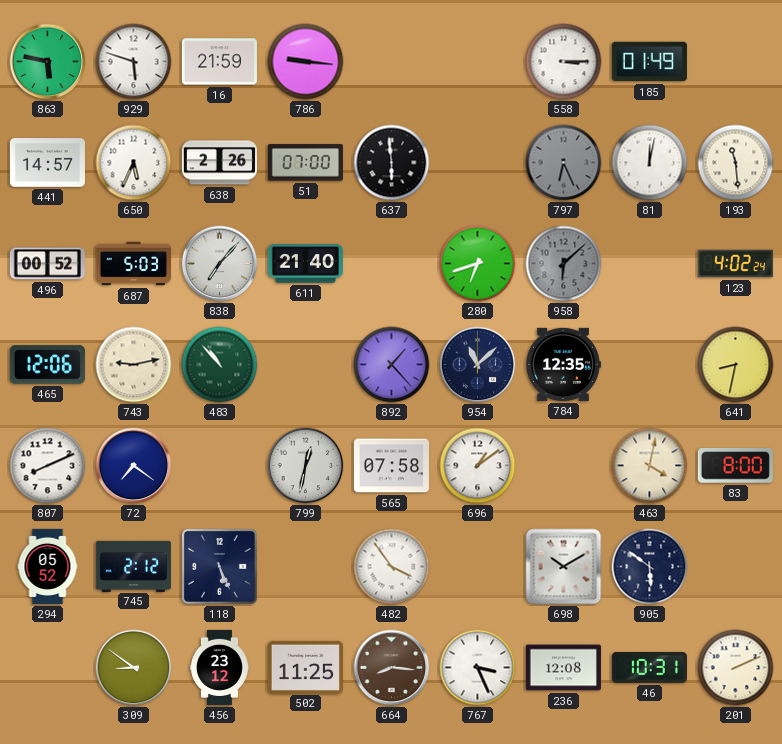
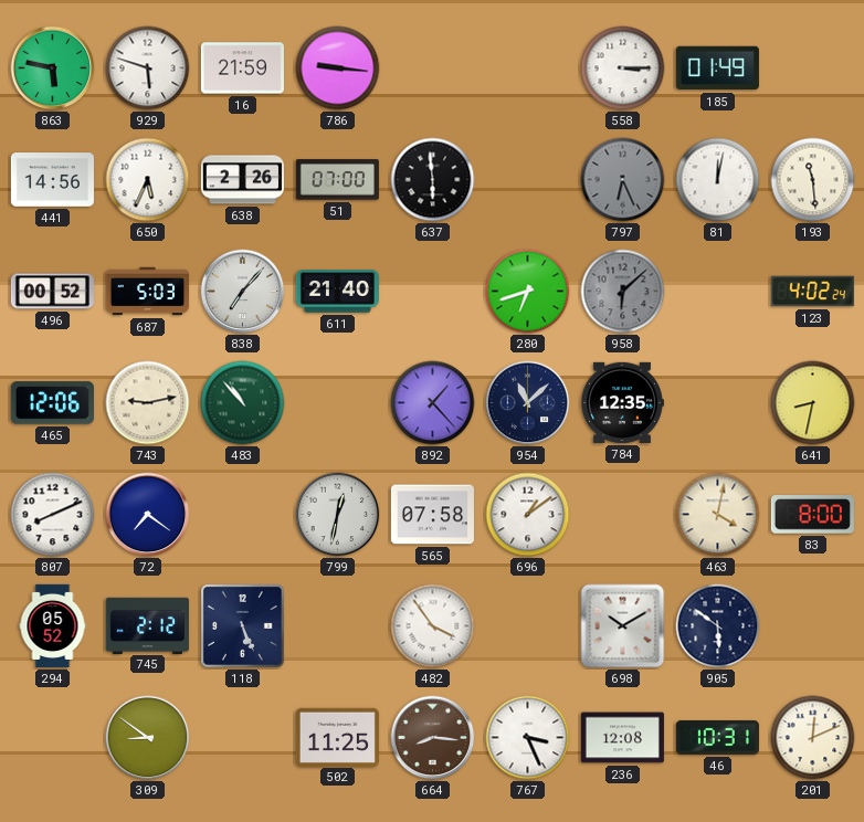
441: 14:57 -> 14:56
456: 23:12 -> none
201: 2:11 -> 12:11
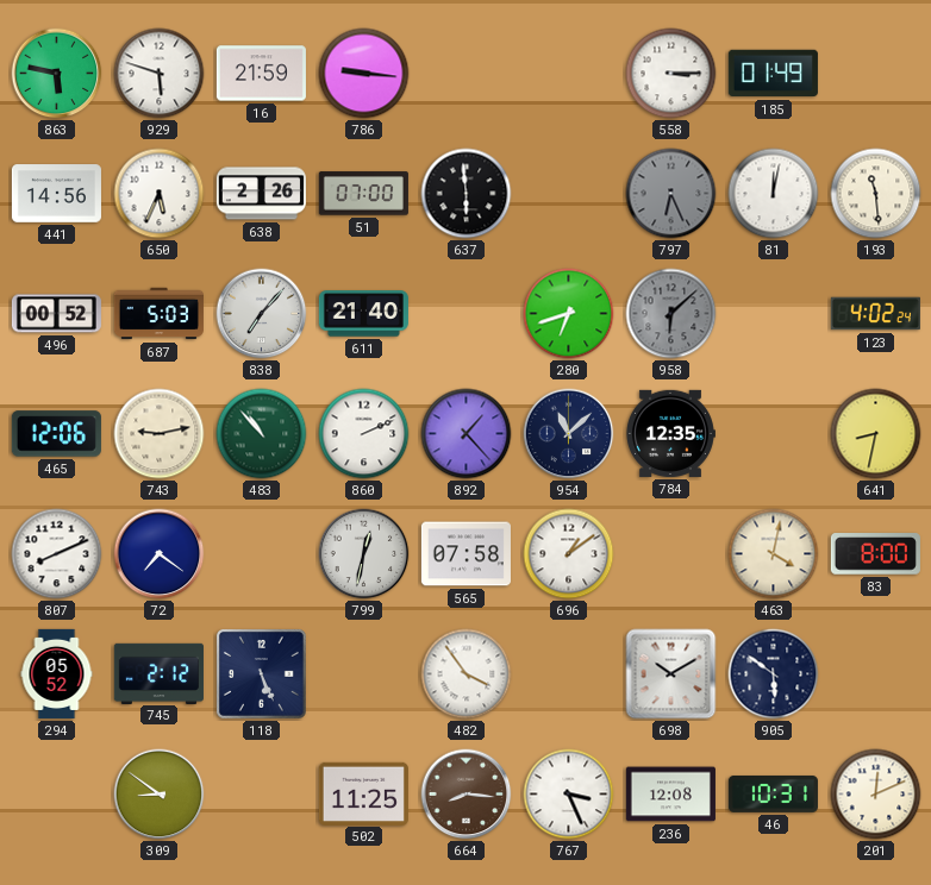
860: none -> 2:11
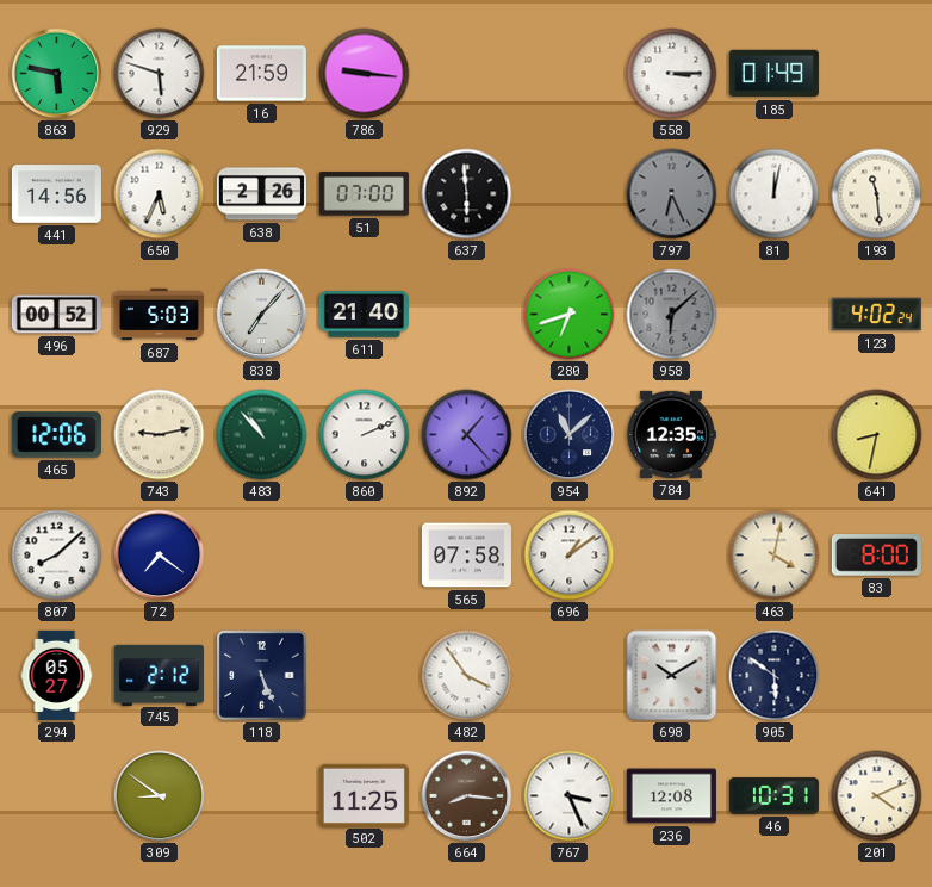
807: 8:11 -> 8:08
799: 12:32 -> none
294: 05:52 -> 05:27
201: 12:11 -> 4:11
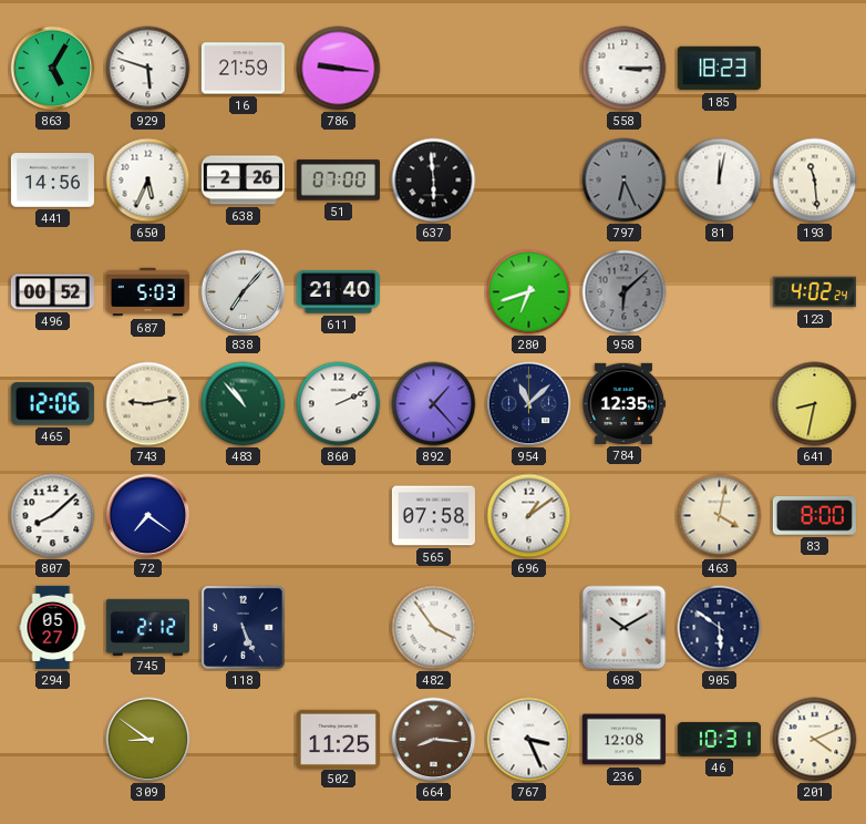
863: 5:47 -> 5:05
185: 01:49 -> 18:23
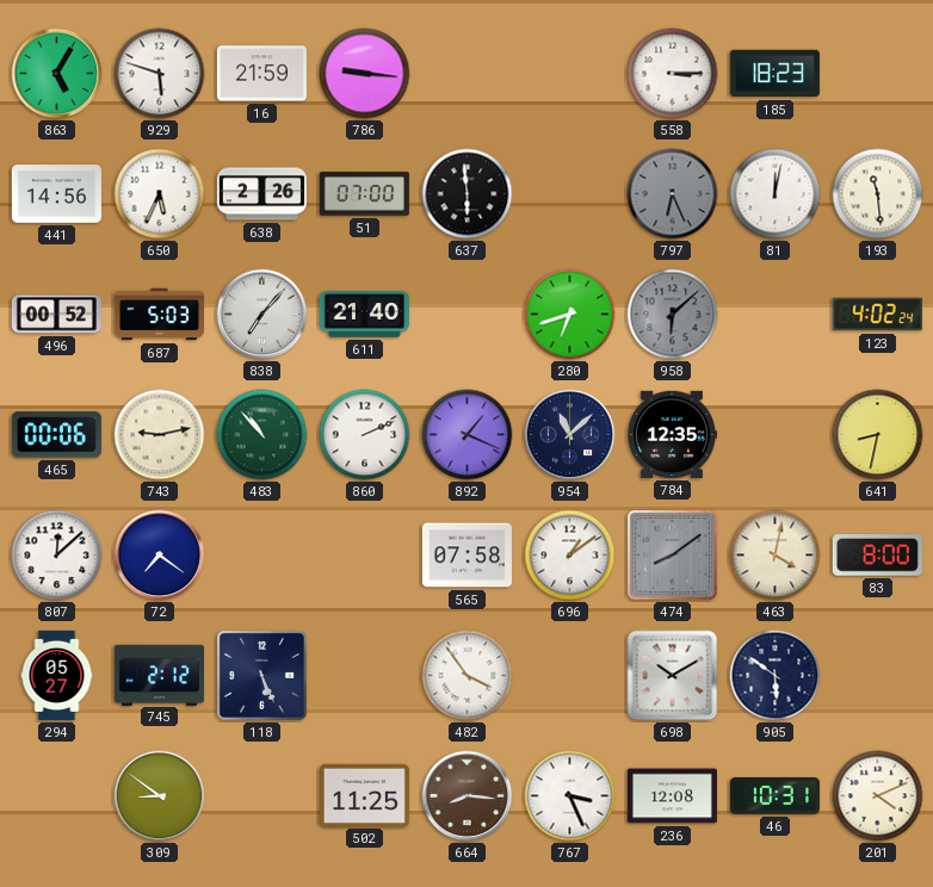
465: 12:06 -> 00:06
892: 1:23 -> 1:19
807: 8:08 -> 12:08
474: none -> 8:09
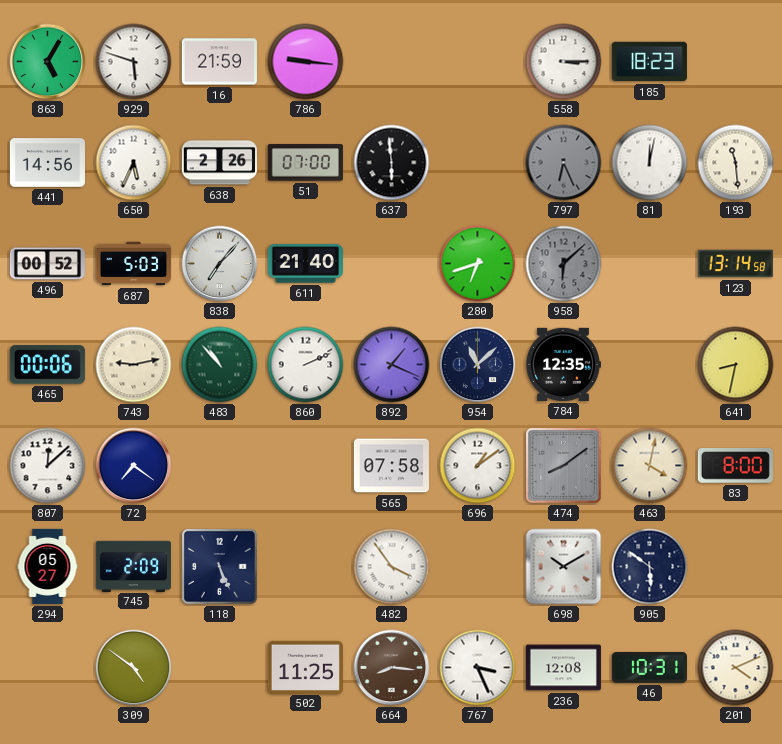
123: 4:02 -> 13:14
745: 2:12 -> 2:09
309: 8:51 -> 4:51
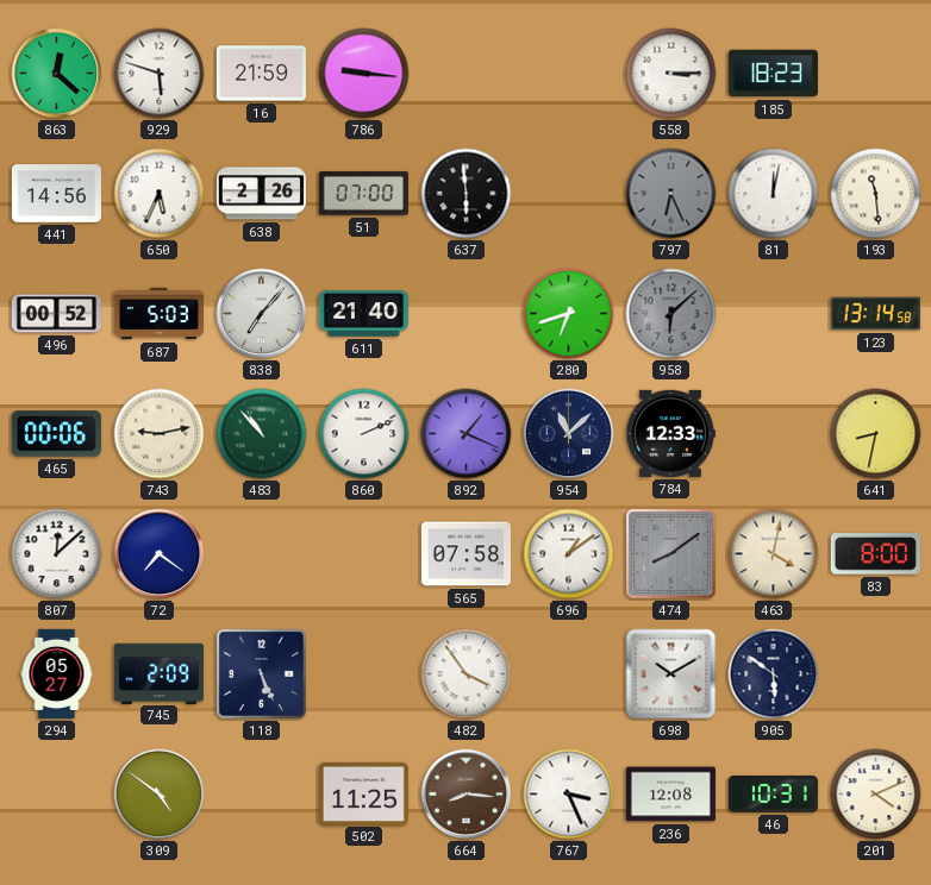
863: 5:05 -> 12:22
784: 12:35 -> 12:33
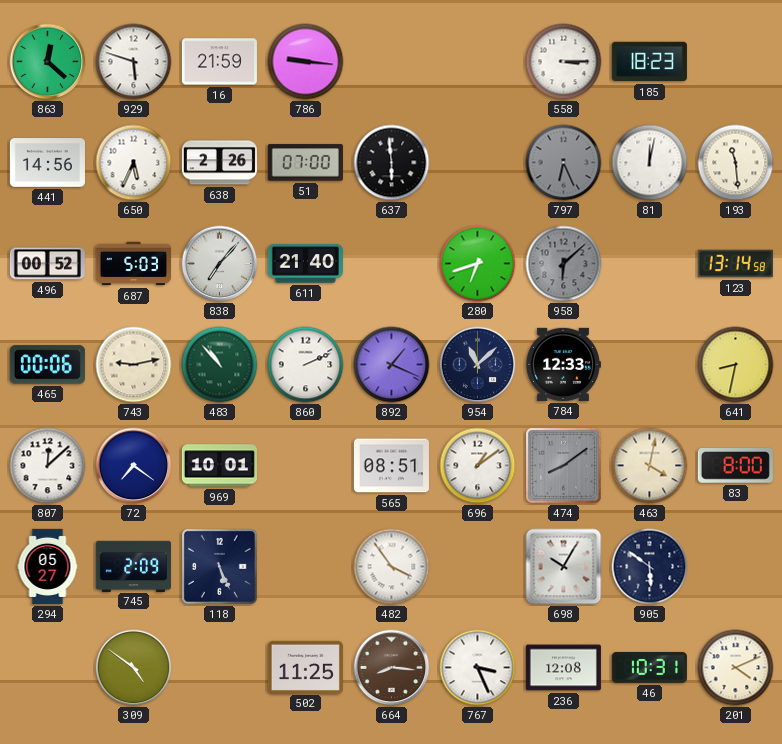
969: none -> 10:01
565: 07:58 -> 08:51
698: 10:10 -> 10:05
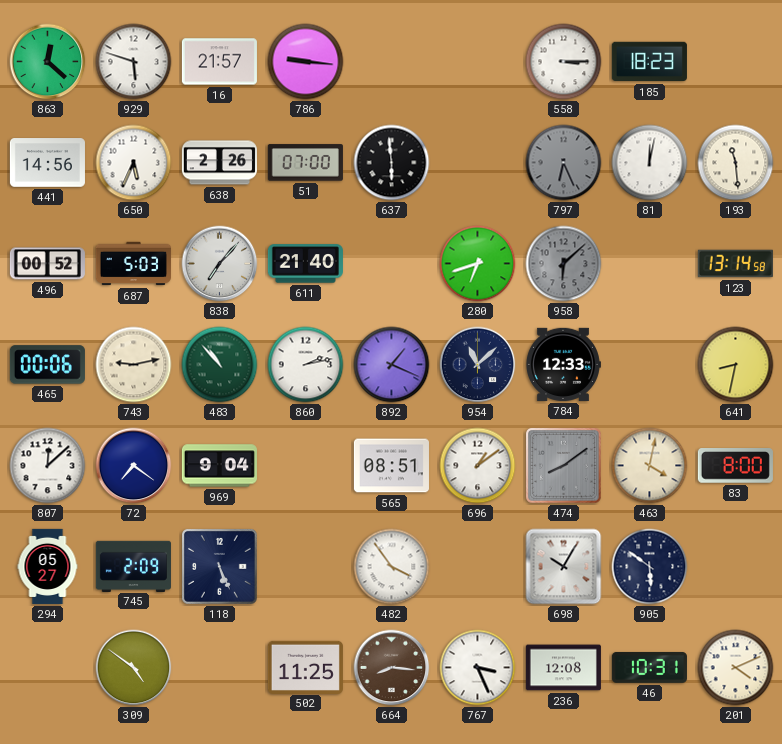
16: 21:59 -> 21:57
860: 2:11 -> 2:13
969: 10:01 -> 9:04
